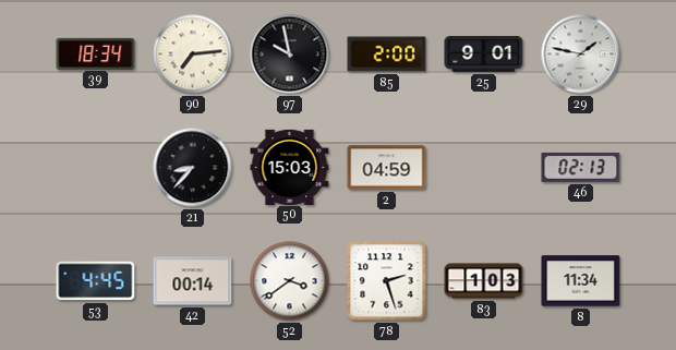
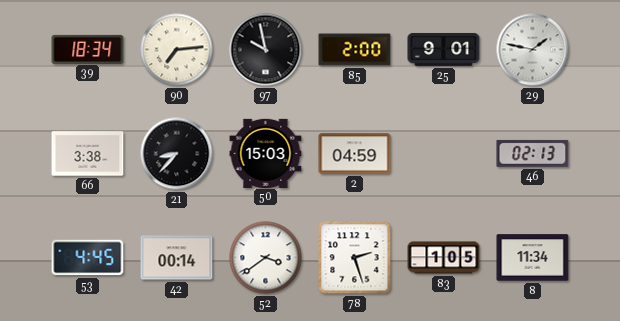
66: none -> 3:38
83: 1:03 -> 1:05
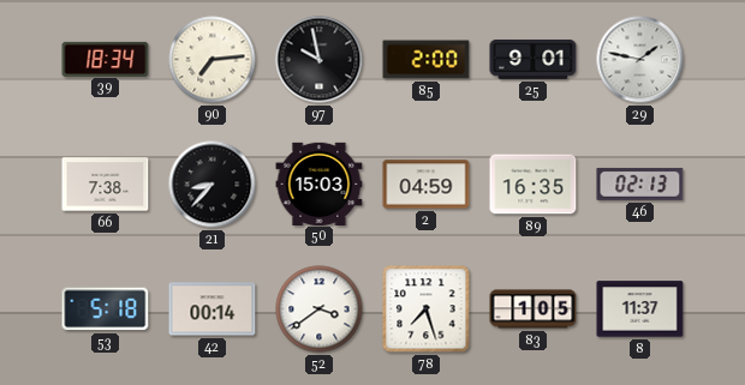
66: 3:38 -> 7:38
89: none -> 16:35
53: 4:45 -> 5:18
78: 2:27 -> 7:27
8: 11:34 -> 11:37
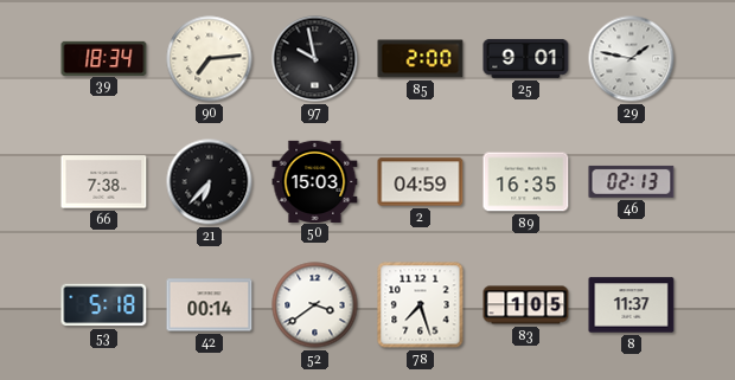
21: 8:37 -> 6:37
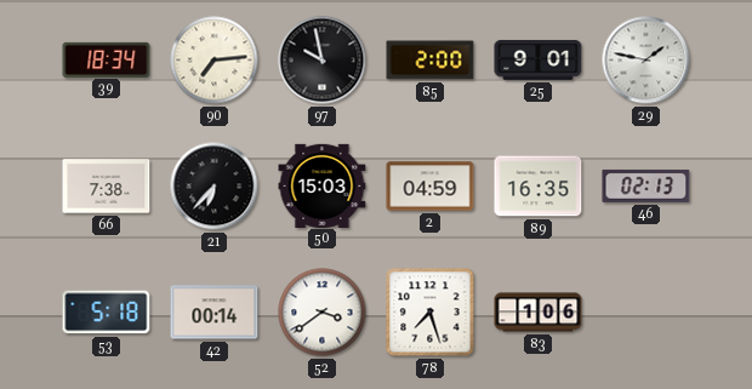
83: 1:05 -> 1:06
8: 11:37 -> none
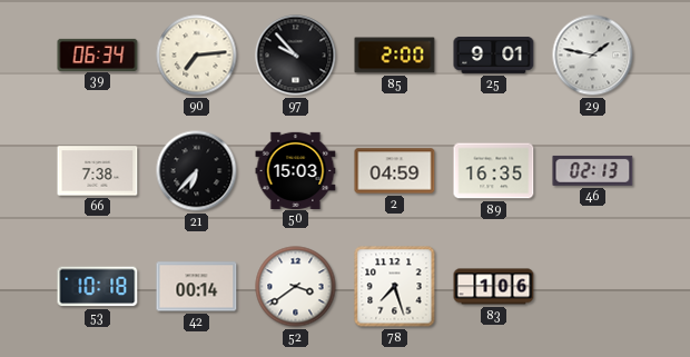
39: 18:34 -> 06:34
97: 9:58 -> 9:53
53: 5:18 -> 10:18
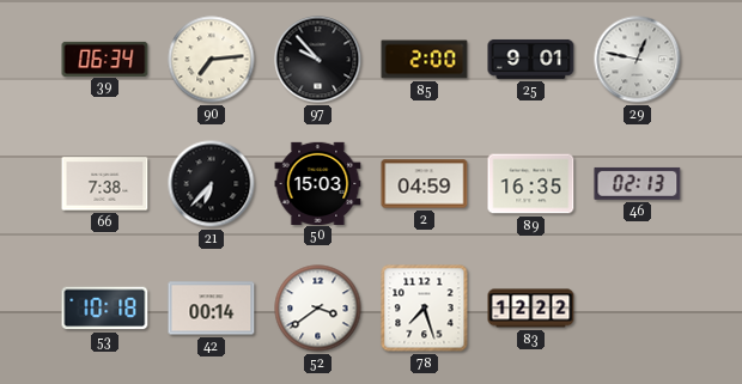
29: 1:47 -> 12:47
83: 1:06 -> 12:22
